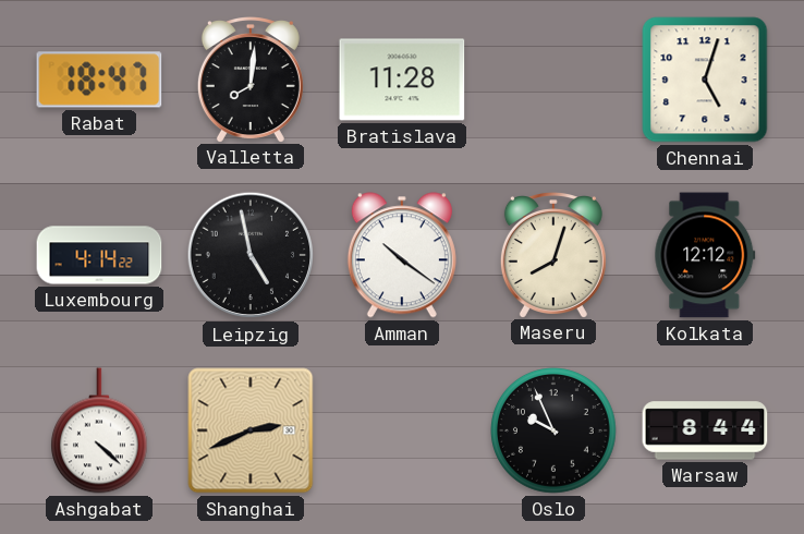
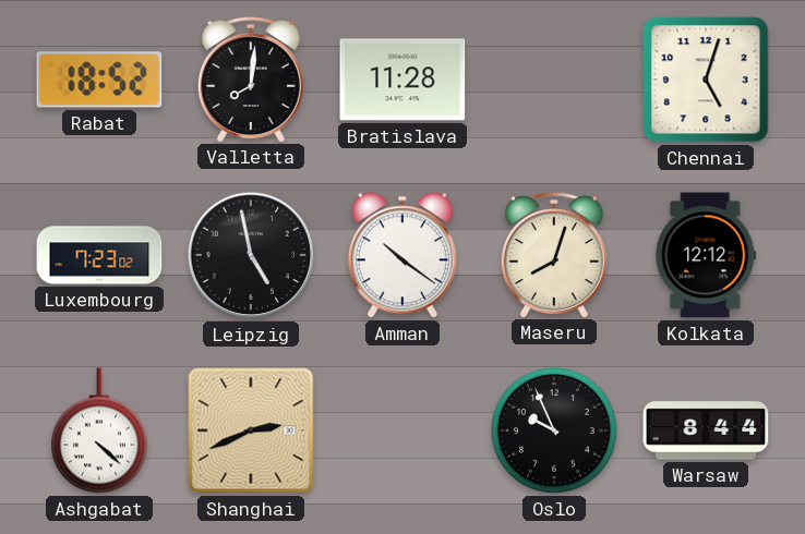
Rabat: 18:47 -> 18:52
Luxembourg: 4:14 -> 7:23
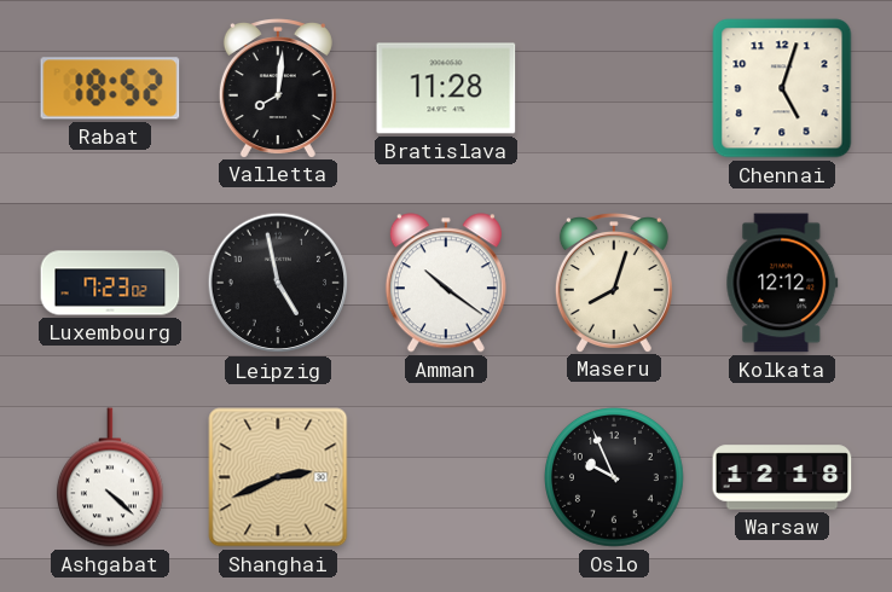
Warsaw: 8:44 -> 12:18
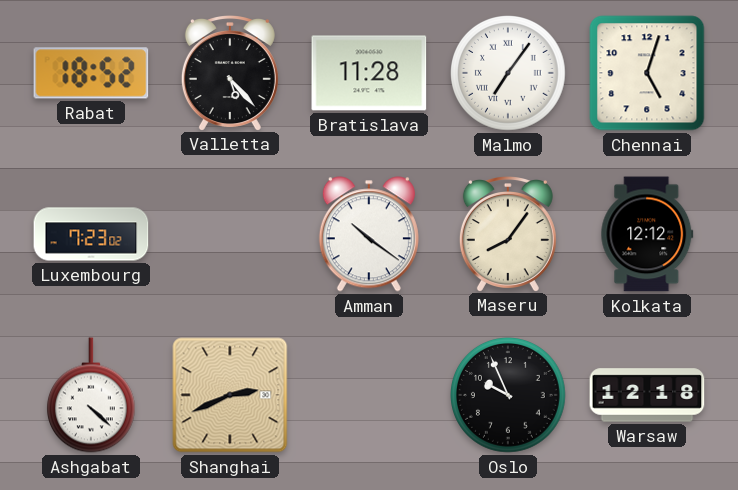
Valletta: 8:01 -> 5:23
Malmo: none -> 7:06
Leipzig: 4:58 -> none
Maseru: 8:03 -> 8:06
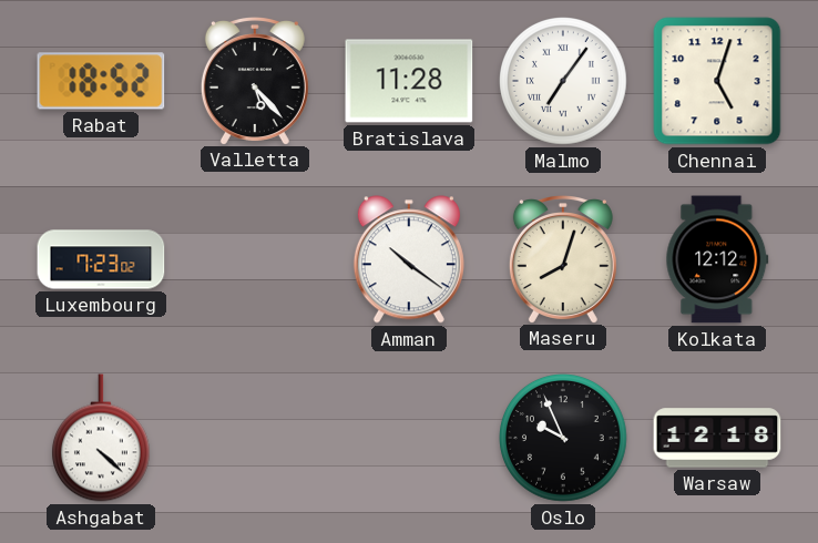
Maseru: 8:06 -> 8:03
Shanghai: 2:41 -> none
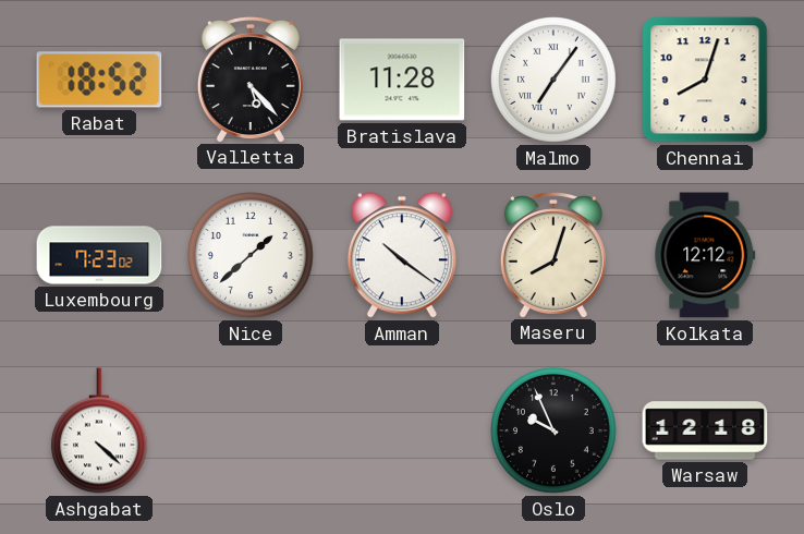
Chennai: 5:03 -> 8:03
Nice: none -> 1:38
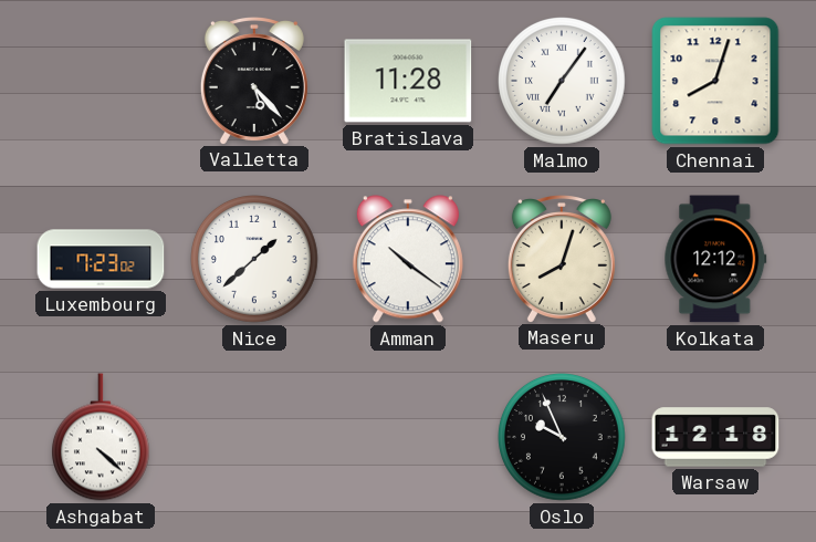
Rabat: 18:52 -> none
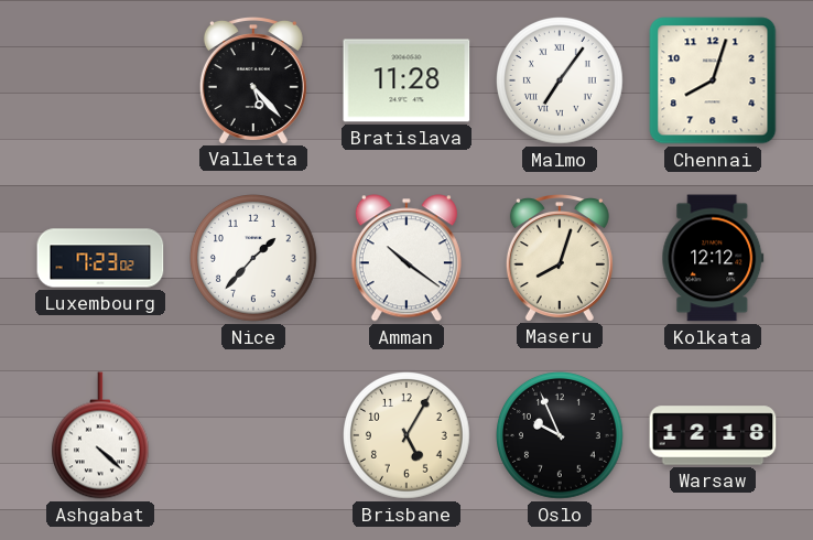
Nice: 1:38 -> 1:37
Brisbane: none -> 5:05
